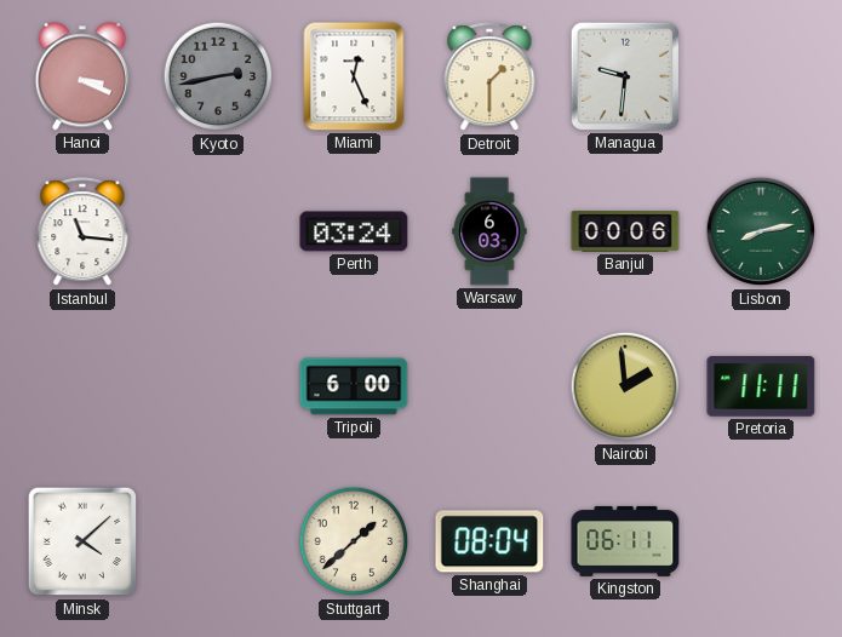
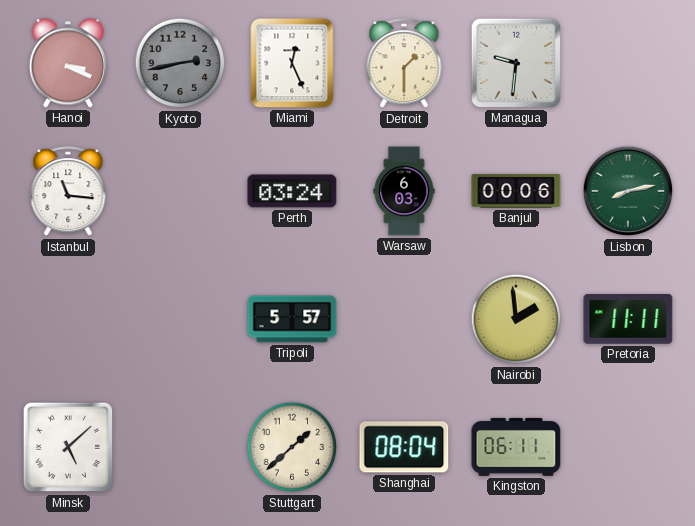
Tripoli: 6:00 -> 5:57
Minsk: 4:08 -> 5:08
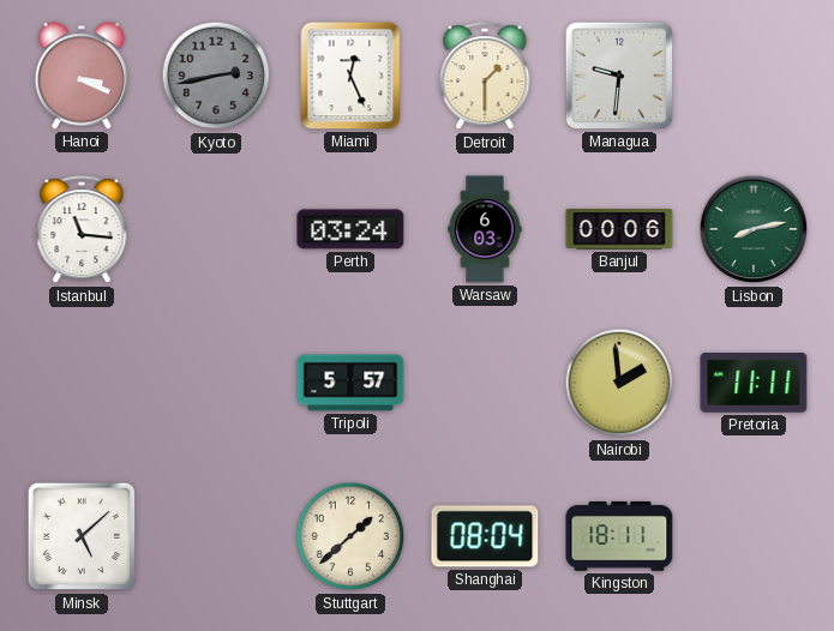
Kingston: 06:11 -> 18:11
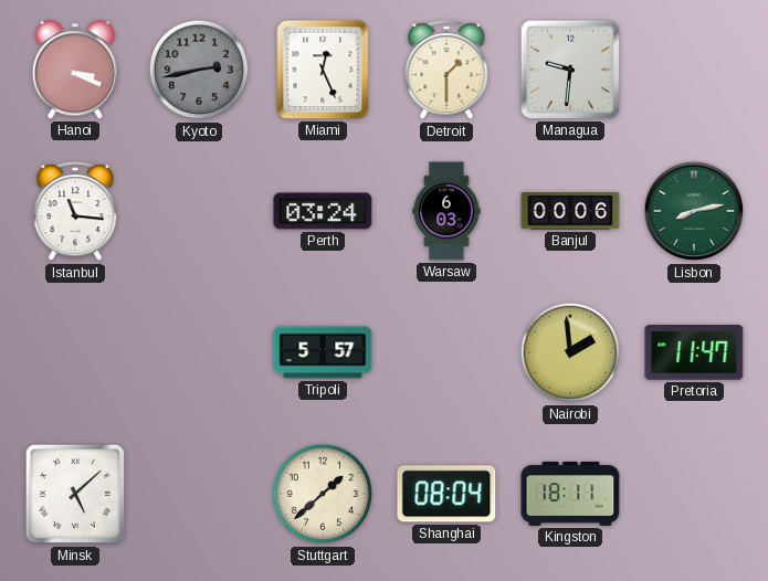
Pretoria: 11:11 -> 11:47
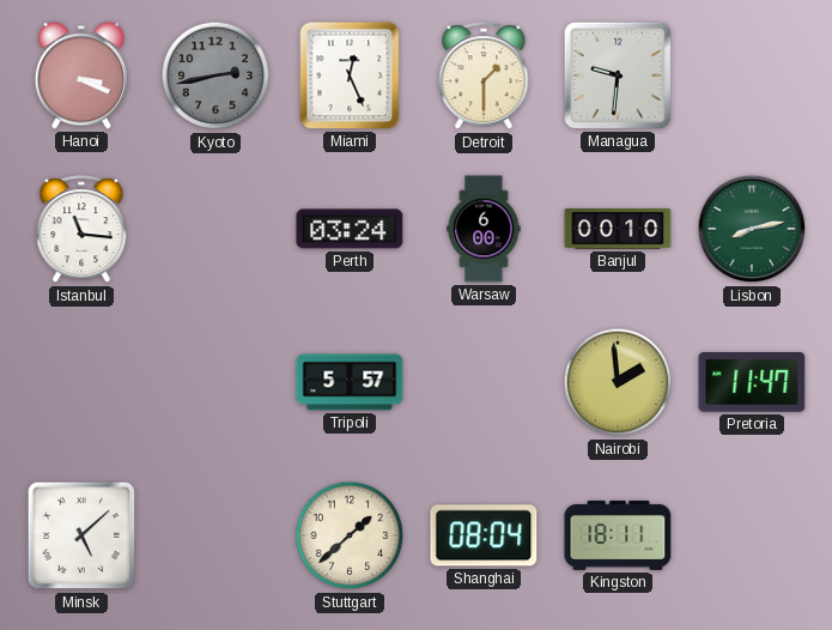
Warsaw: 6:03 -> 6:00
Banjul: 00:06 -> 00:10
